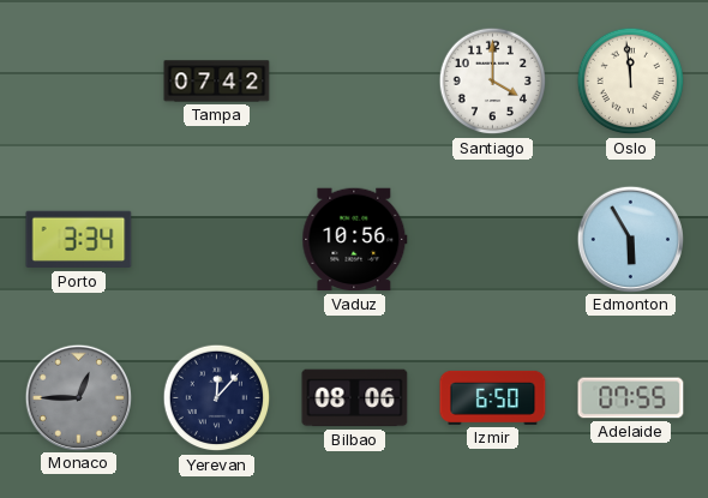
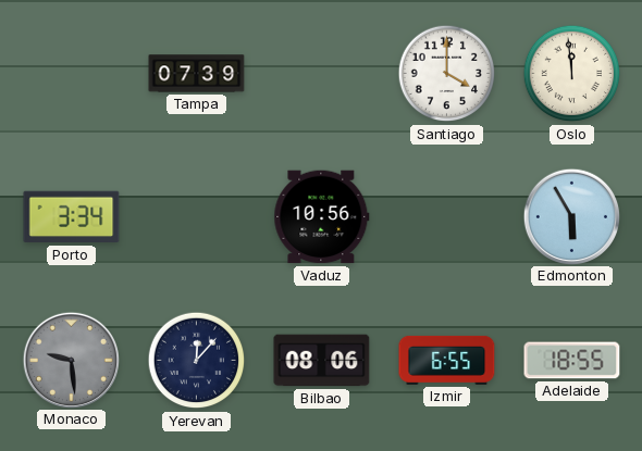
Tampa: 07:42 -> 07:39
Monaco: 12:45 -> 9:29
Izmir: 6:50 -> 6:55
Adelaide: 07:55 -> 18:55
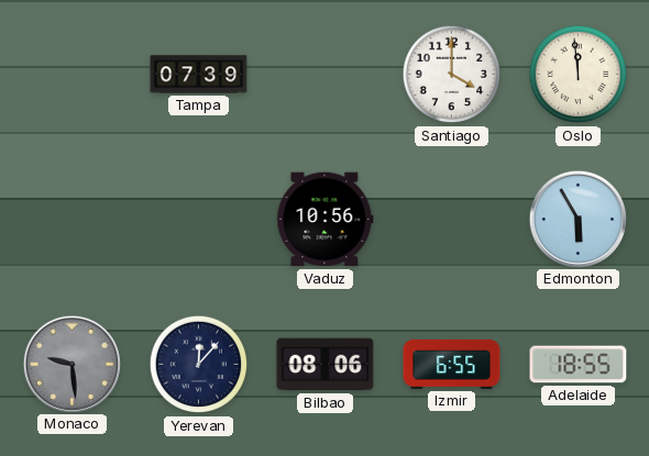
Porto: 3:34 -> none
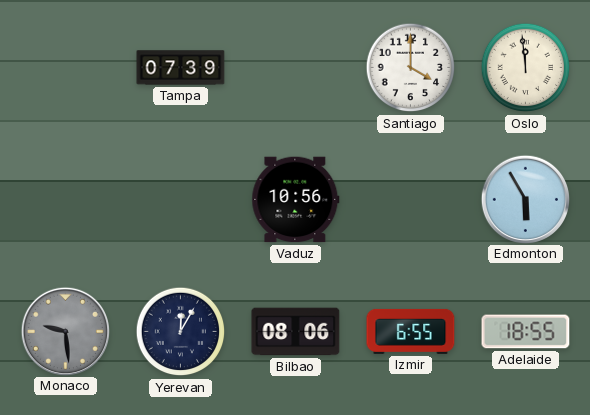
Yerevan: 12:07 -> 12:05
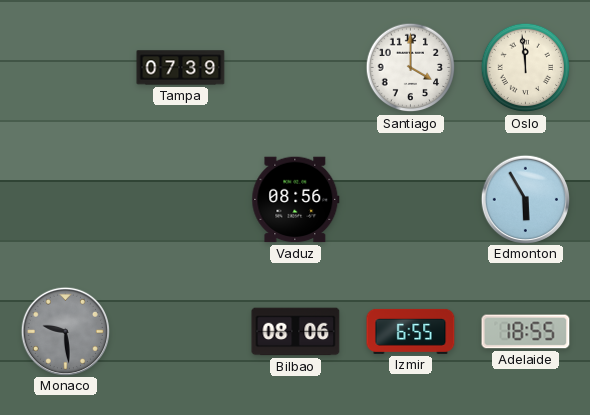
Vaduz: 10:56 -> 08:56
Yerevan: 12:05 -> none
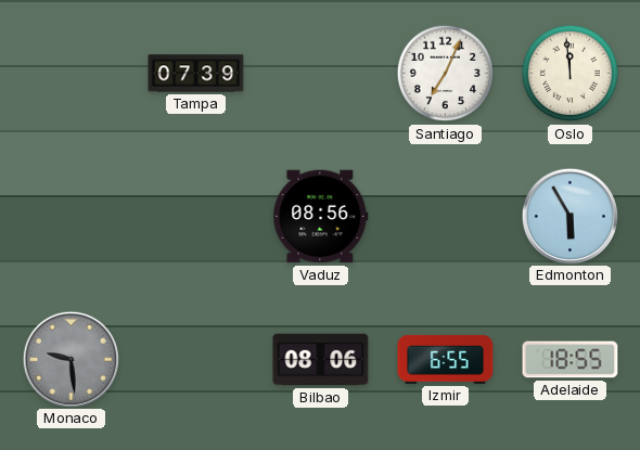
Santiago: 4:00 -> 7:04
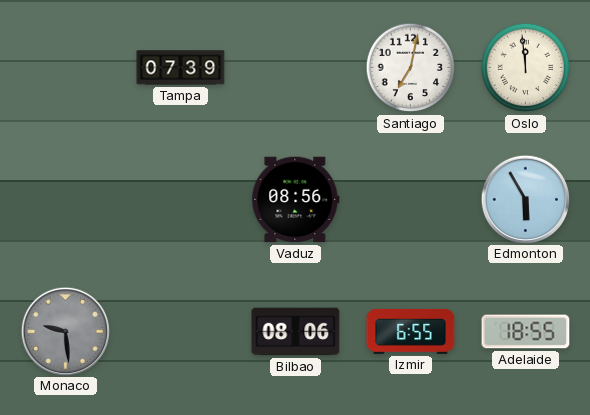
Santiago: 7:04 -> 7:02
